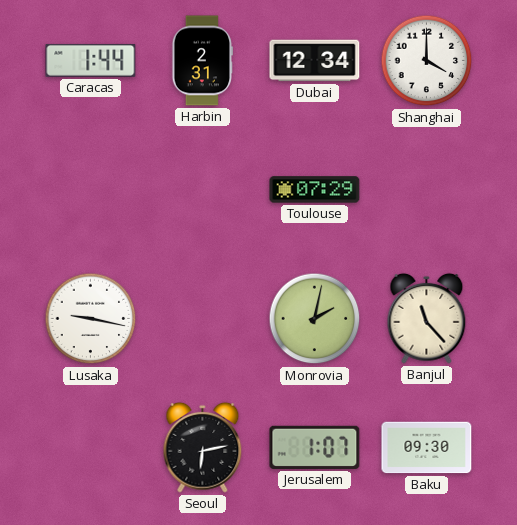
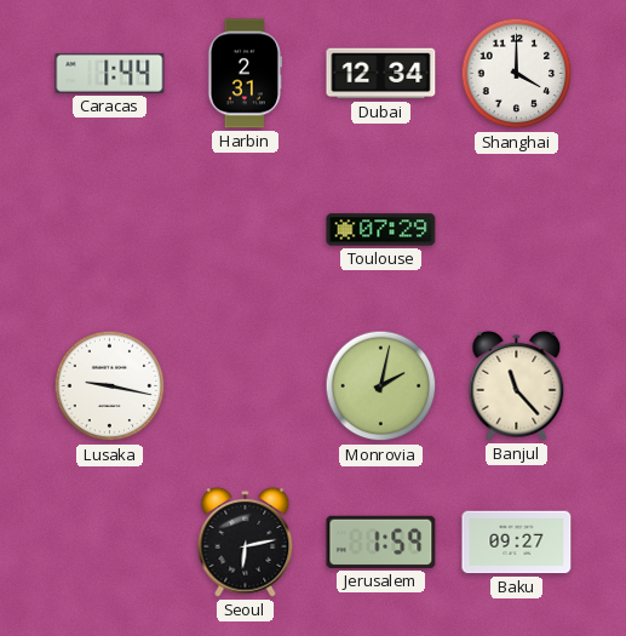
Jerusalem: 1:07 -> 1:59
Baku: 09:30 -> 09:27
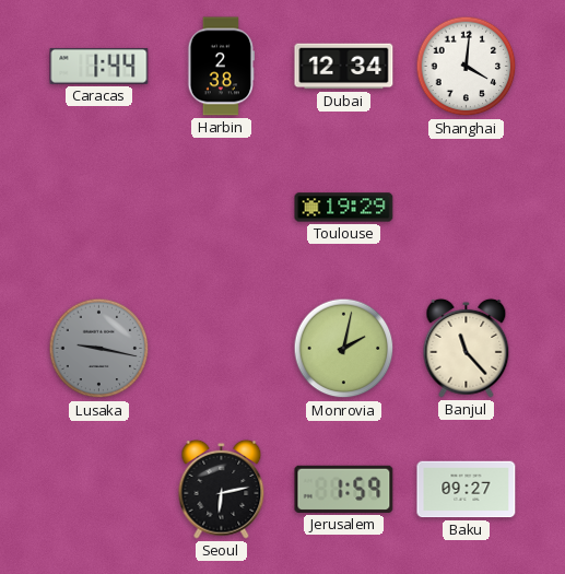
Harbin: 2:31 -> 2:38
Shanghai: 4:00 -> 4:01
Toulouse: 07:29 -> 19:29
Lusaka dial: white -> grey
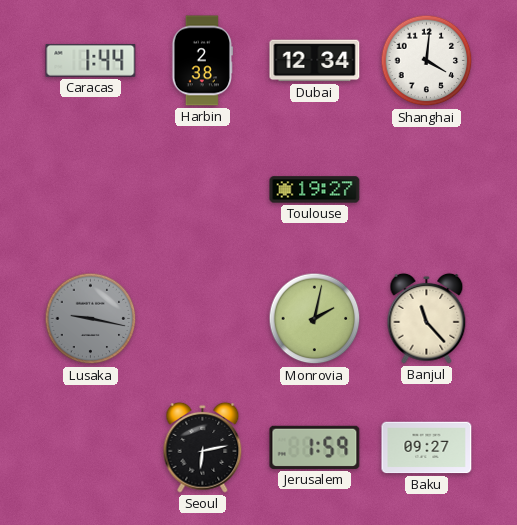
Toulouse: 19:29 -> 19:27
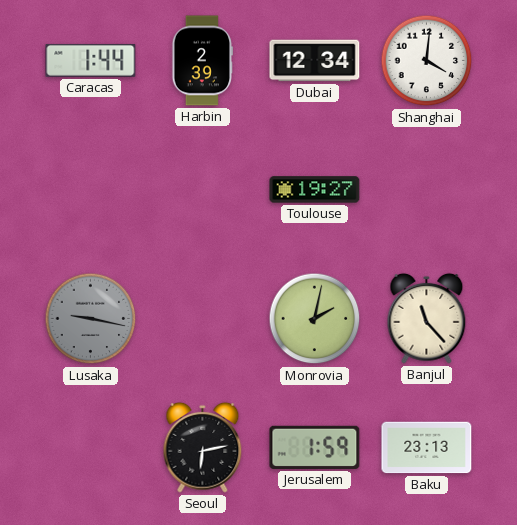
Harbin: 2:38 -> 2:39
Baku: 09:27 -> 23:13
